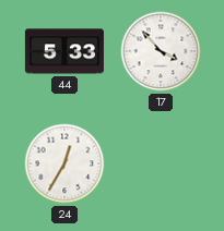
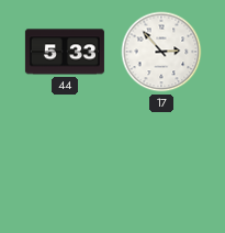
17: 3:53 -> 2:53
24: 12:35 -> none
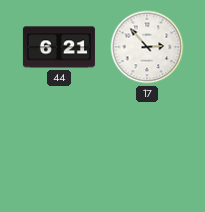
44: 5:33 -> 6:21
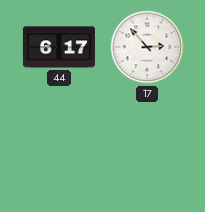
44: 6:21 -> 6:17
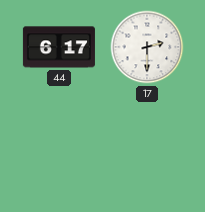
17: 2:53 -> 2:30
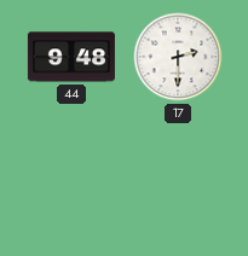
44: 6:17 -> 9:48
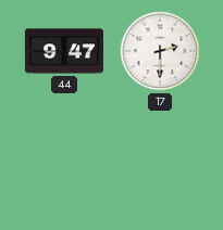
44: 9:48 -> 9:47
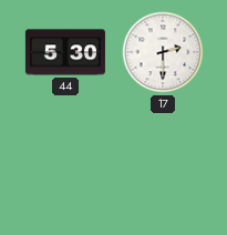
44: 9:47 -> 5:30
